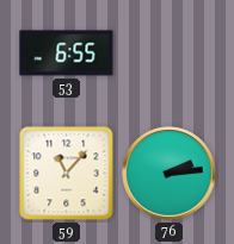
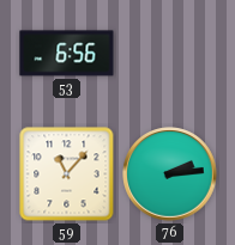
53: 6:55 -> 6:56
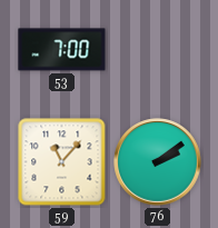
53: 6:56 -> 7:00
76: 2:14 -> 2:09
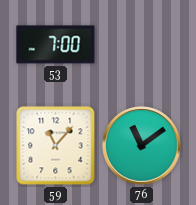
76: 2:09 -> 11:09
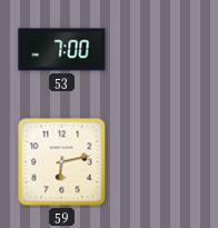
59: 11:07 -> 6:13
76: 11:09 -> none
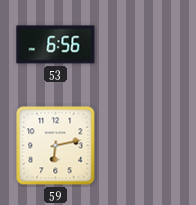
53: 7:00 -> 6:56
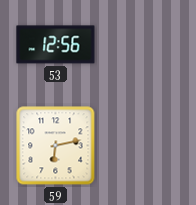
53: 6:56 -> 12:56
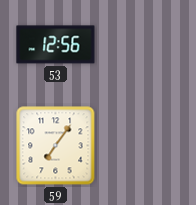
59: 6:13 -> 7:06
